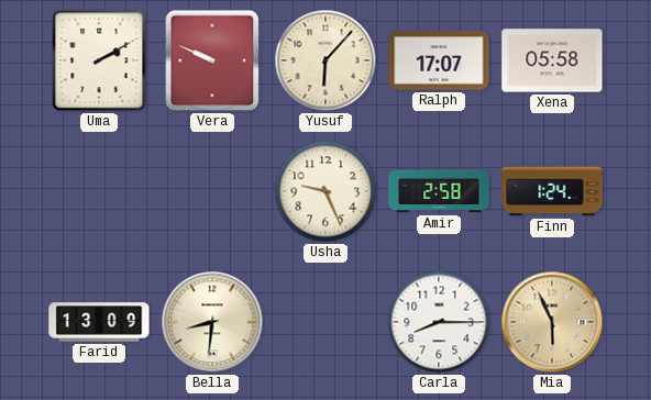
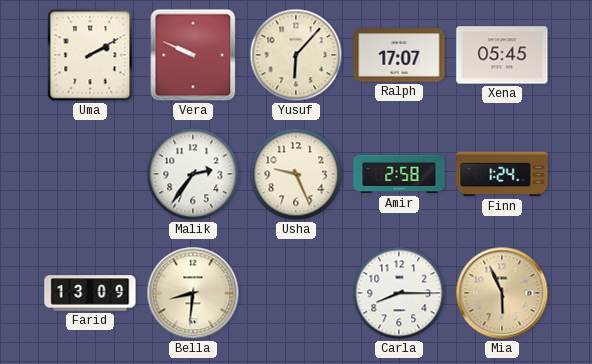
Xena: 05:58 -> 05:45
Malik: none -> 2:36
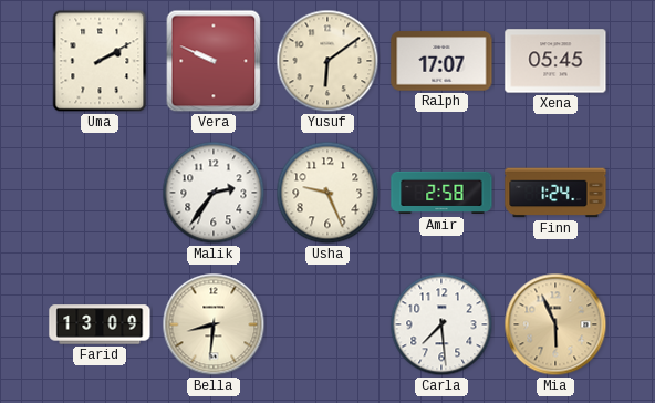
Yusuf: 6:07 -> 6:09
Carla: 8:15 -> 7:29
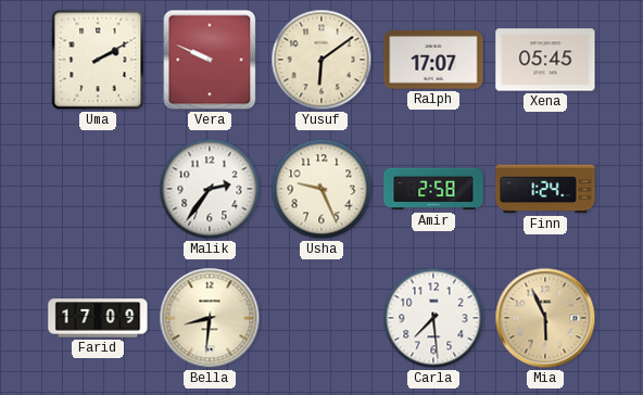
Farid: 13:09 -> 17:09
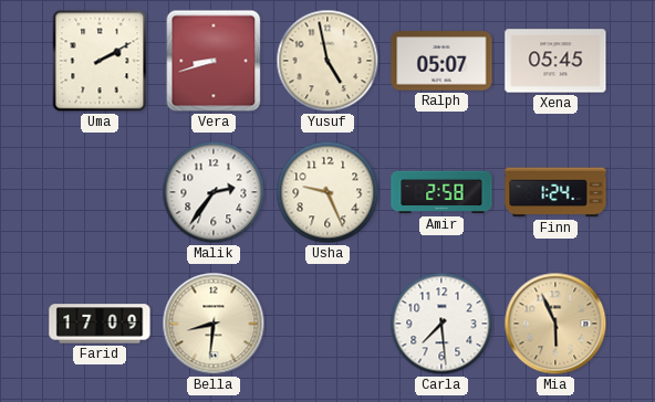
Vera: 9:49 -> 8:42
Yusuf: 6:09 -> 4:58
Ralph: 17:07 -> 05:07
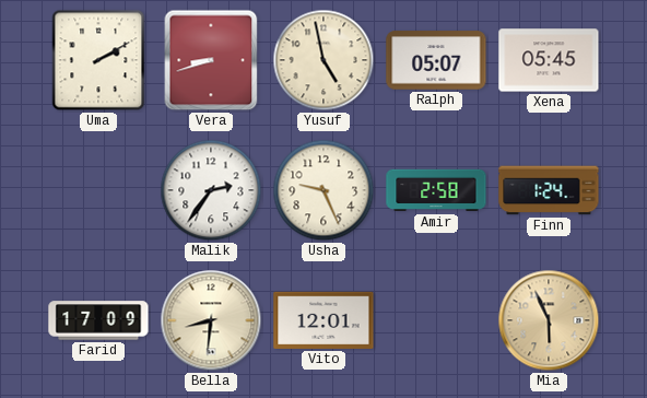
Vito: none -> 12:01
Carla: 7:29 -> none
